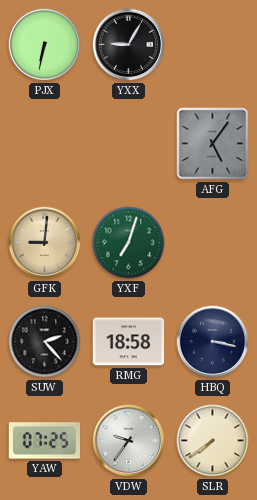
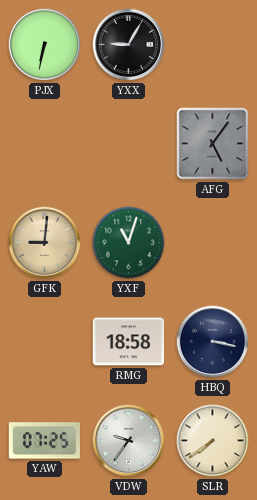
YXF: 7:03 -> 11:03
SUW: 2:23 -> none
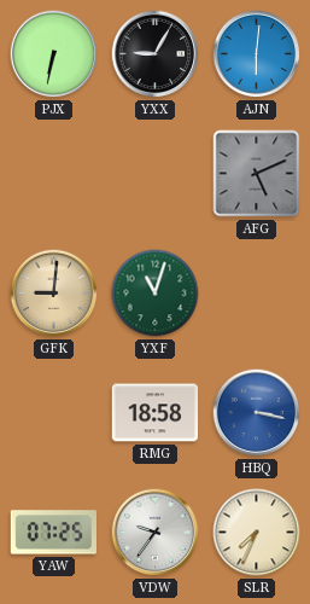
AJN: none -> 6:01
AFG: 5:06 -> 5:11
HBQ dial: navy -> blue
SLR: 7:39 -> 7:34
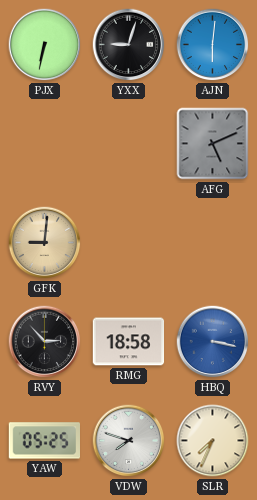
YXX: 9:05 -> 9:03
YXF: 11:03 -> none
RVY: none -> 2:53
YAW: 07:25 -> 05:25
VDW: 9:36 -> 7:48
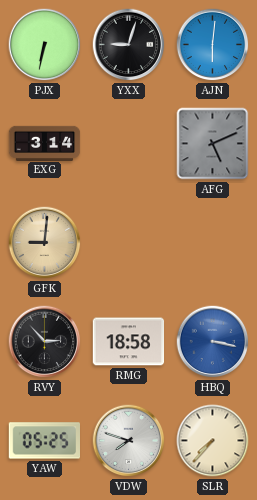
EXG: none -> 3:14
SLR: 7:34 -> 7:37
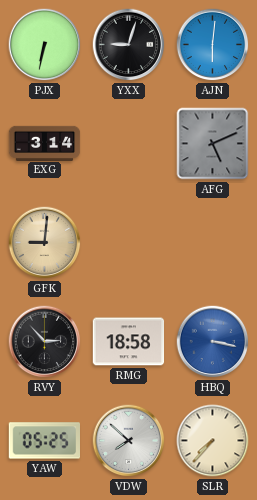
VDW: 7:48 -> 7:52
